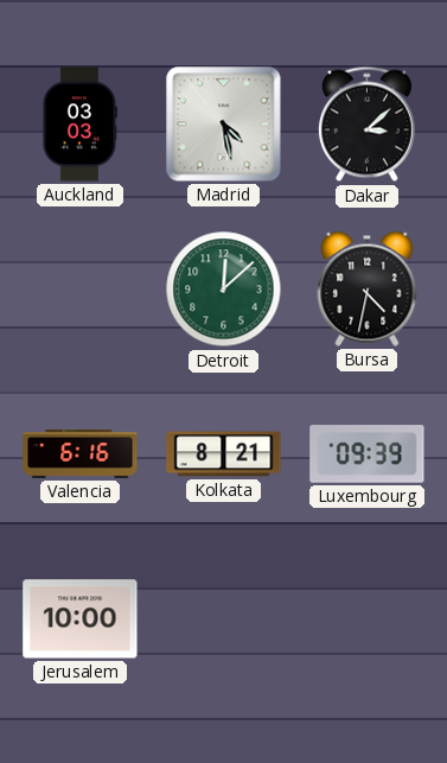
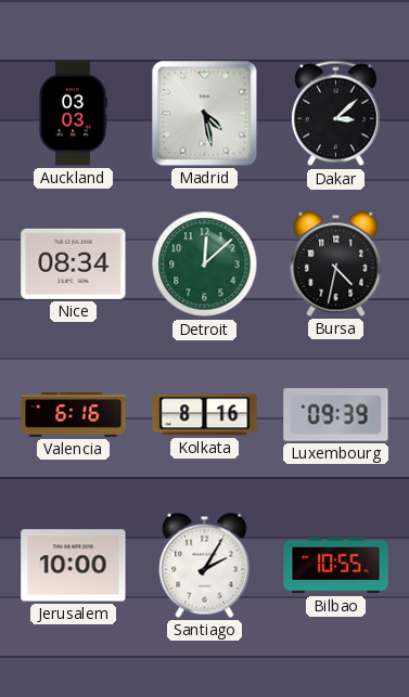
Nice: none -> 08:34
Kolkata: 8:21 -> 8:16
Santiago: none -> 2:05
Bilbao: none -> 10:55
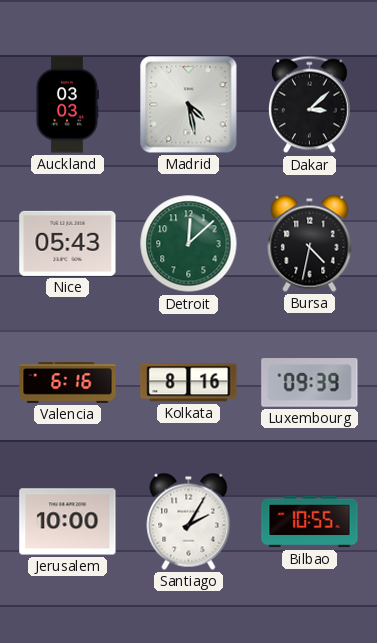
Nice: 08:34 -> 05:43
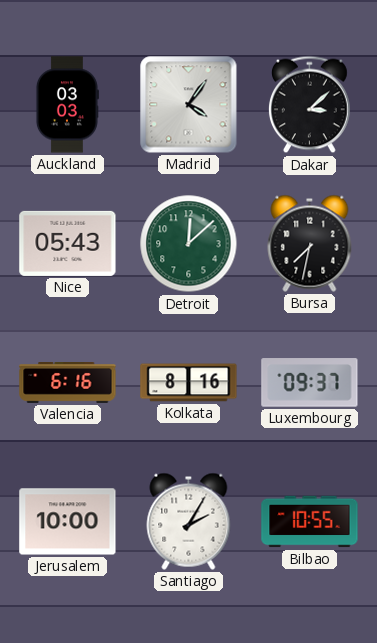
Madrid: 4:28 -> 4:06
Bursa: 4:32 -> 7:32
Luxembourg: 09:39 -> 09:37
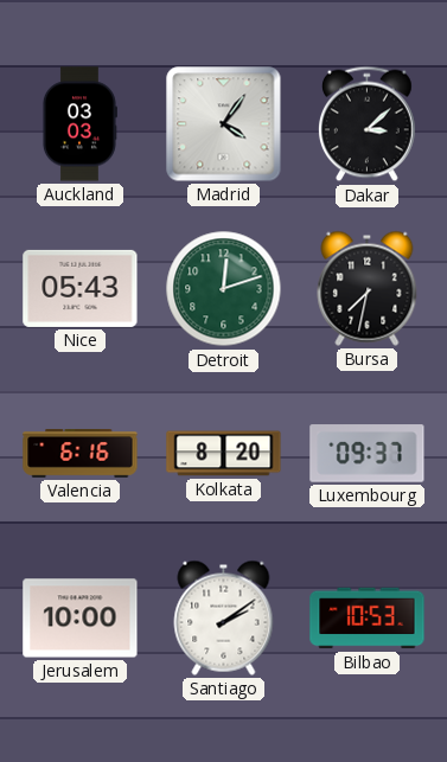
Detroit: 12:08 -> 12:12
Kolkata: 8:16 -> 8:20
Santiago: 2:05 -> 2:09
Bilbao: 10:55 -> 10:53
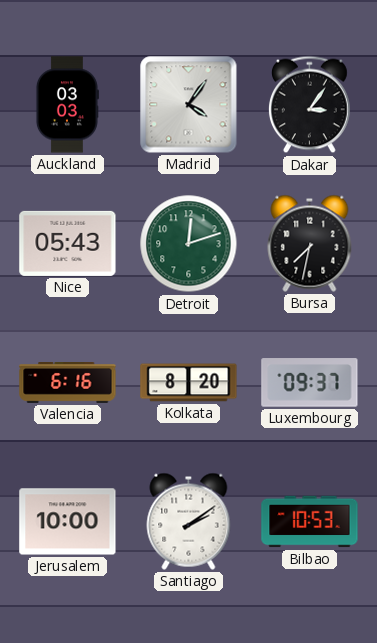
Dakar: 3:08 -> 3:06
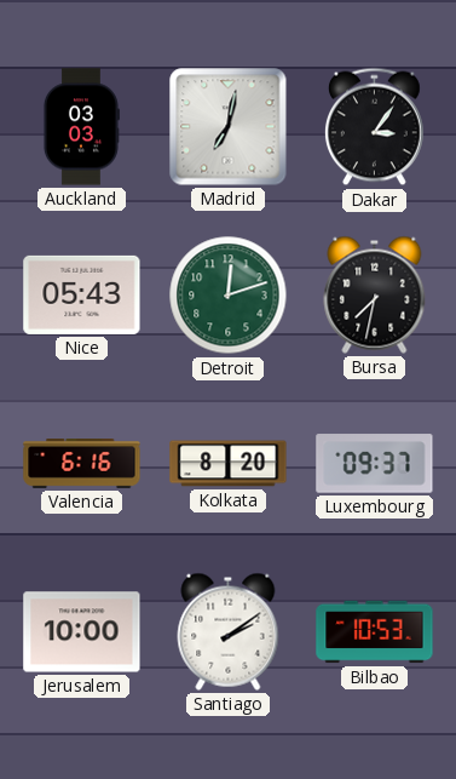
Madrid: 4:06 -> 7:02
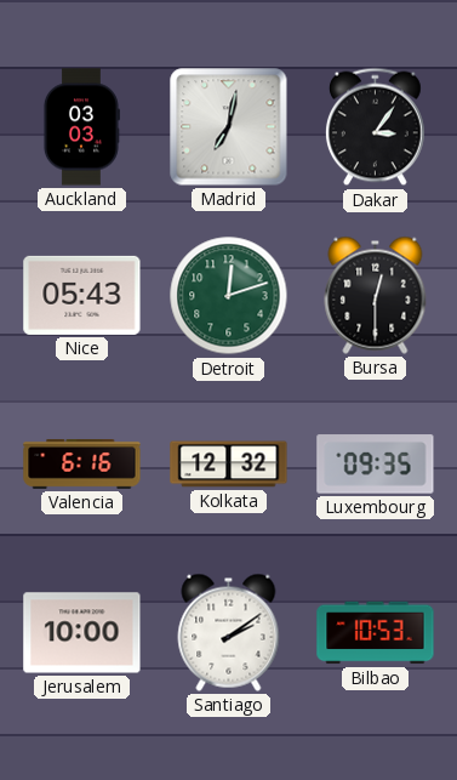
Bursa: 7:32 -> 12:30
Kolkata: 8:20 -> 12:32
Luxembourg: 09:37 -> 09:35
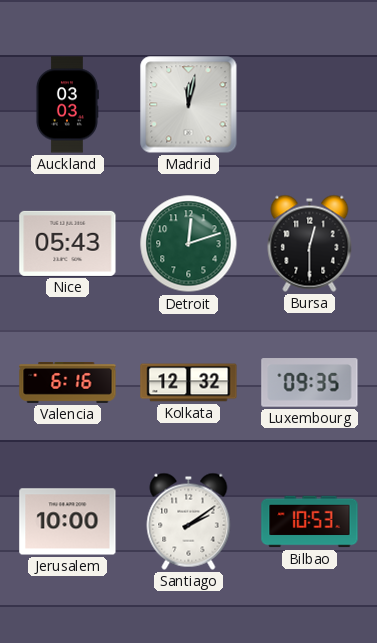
Madrid: 7:02 -> 12:02
Dakar: 3:06 -> none
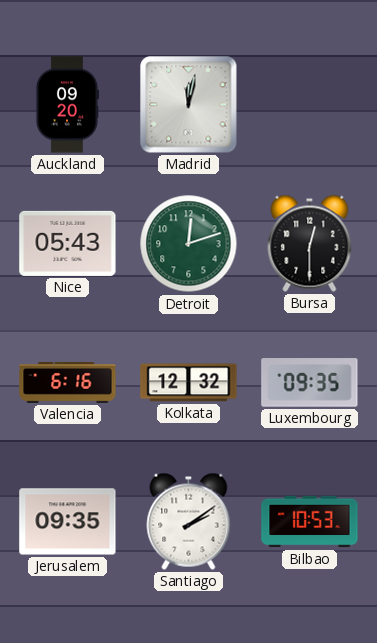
Auckland: 03:03 -> 09:20
Jerusalem: 10:00 -> 09:35
